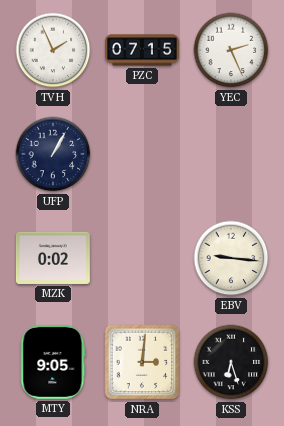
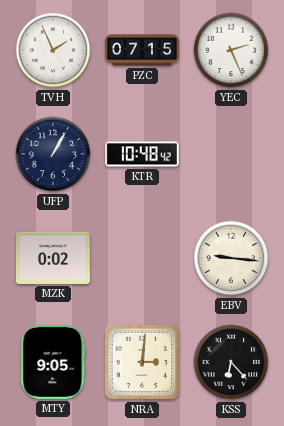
KTR: none -> 10:48
KSS: 6:27 -> 6:23
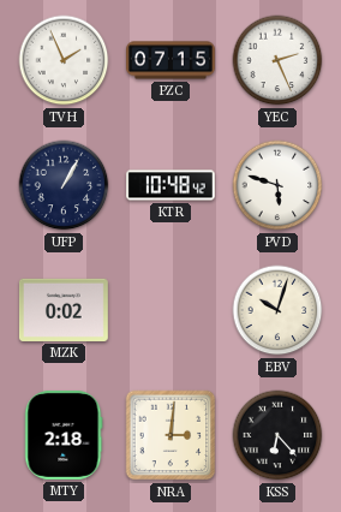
PVD: none -> 5:48
EBV: 9:16 -> 10:03
MTY: 9:05 -> 2:18
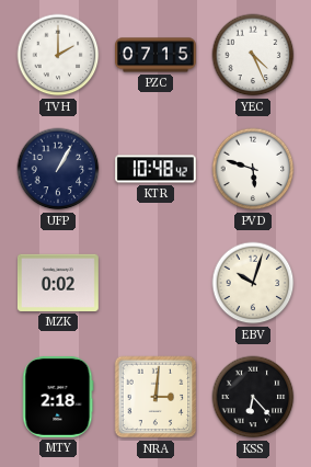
TVH: 1:56 -> 2:00
YEC: 2:26 -> 4:26
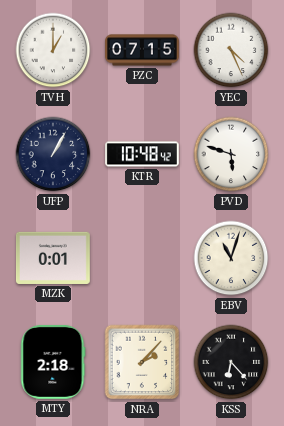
TVH: 2:00 -> 1:00
MZK: 0:02 -> 0:01
EBV: 10:03 -> 11:03
NRA: 3:01 -> 2:07
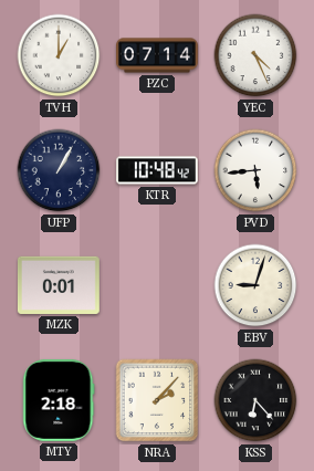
PZC: 07:15 -> 07:14
PVD: 5:48 -> 5:44
EBV: 11:03 -> 9:03
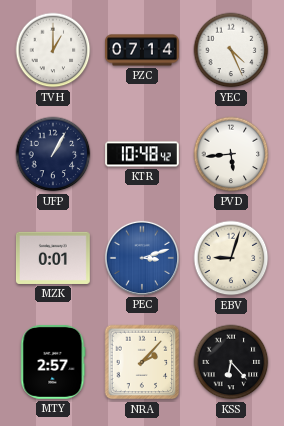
PEC: none -> 3:12
MTY: 2:18 -> 2:57
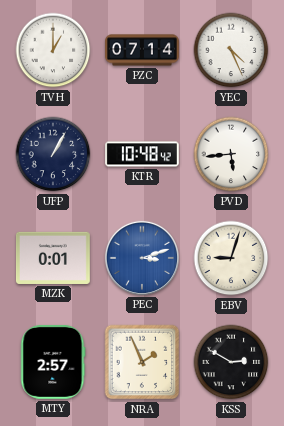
NRA: 2:07 -> 1:56
KSS: 6:23 -> 2:50
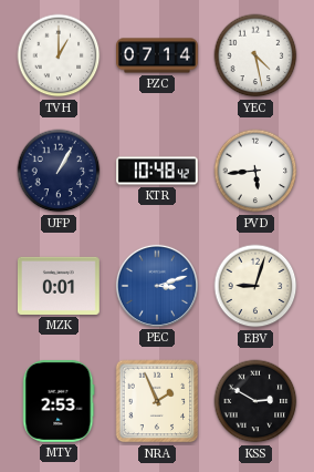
YEC: 4:26 -> 4:28
MTY: 2:57 -> 2:53
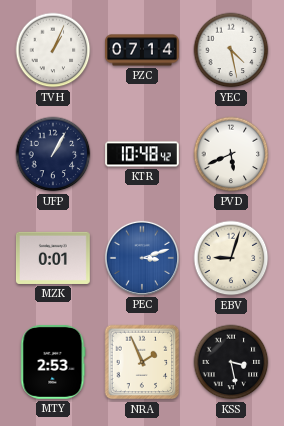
TVH: 1:00 -> 1:04
PVD: 5:44 -> 5:41
KSS: 2:50 -> 3:28
